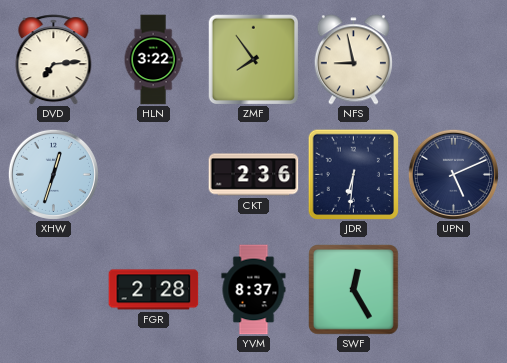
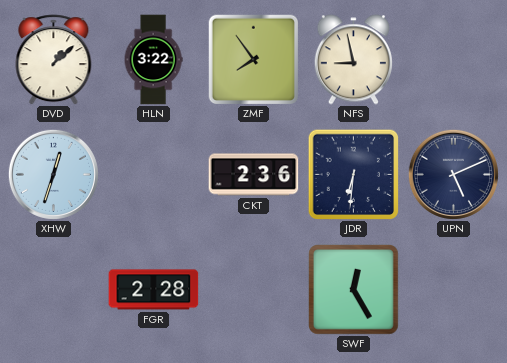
DVD: 7:14 -> 1:08
YVM: 8:37 -> none
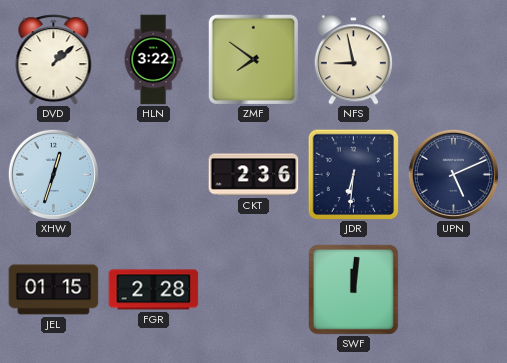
ZMF: 7:54 -> 7:51
JEL: none -> 01:15
SWF: 12:25 -> 12:01
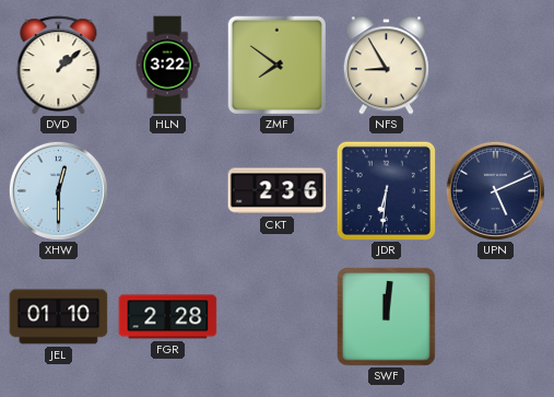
NFS: 8:58 -> 8:55
XHW: 12:33 -> 12:30
JEL: 01:15 -> 01:10
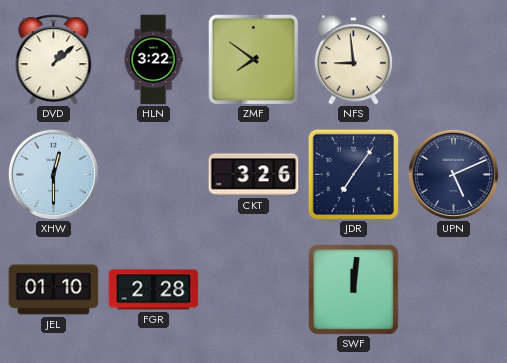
NFS: 8:55 -> 8:59
CKT: 2:36 -> 3:26
JDR: 6:31 -> 7:06
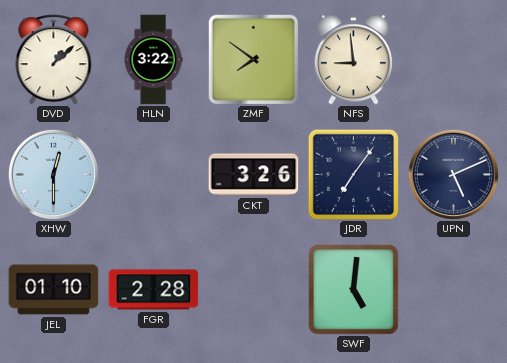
SWF: 12:01 -> 5:01
